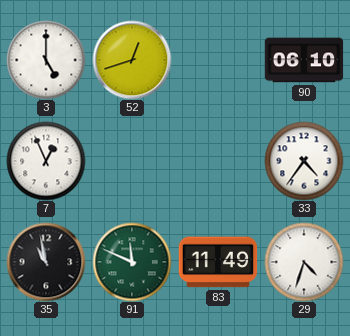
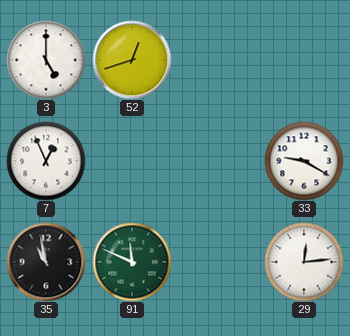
90: 06:10 -> none
33: 4:36 -> 9:20
83: 11:49 -> none
29: 4:33 -> 12:14
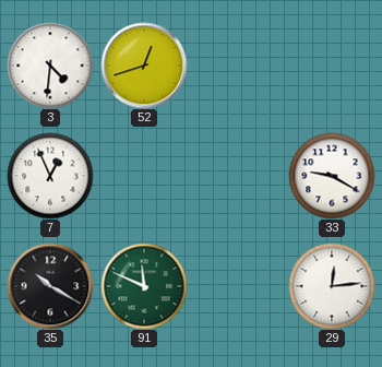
3: 5:00 -> 4:31
35: 10:58 -> 10:20
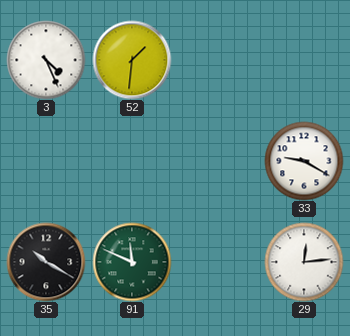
3: 4:31 -> 4:26
52: 12:42 -> 1:31
7: 12:56 -> none
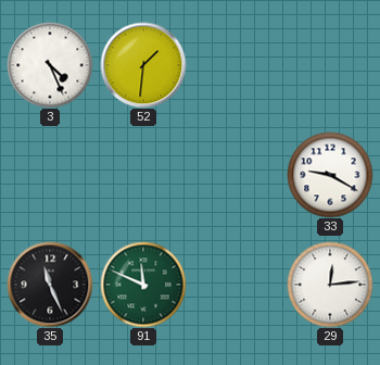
35: 10:20 -> 11:26
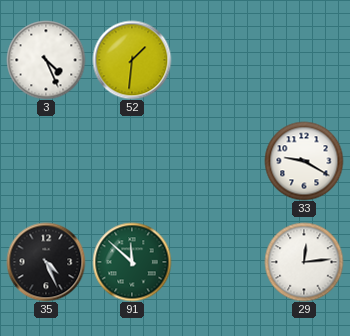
35: 11:26 -> 4:26
91: 11:49 -> 11:52
